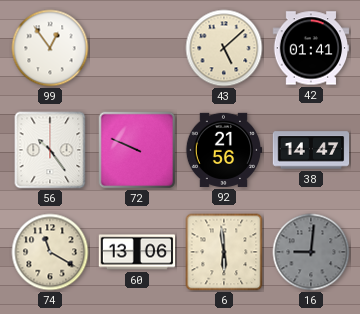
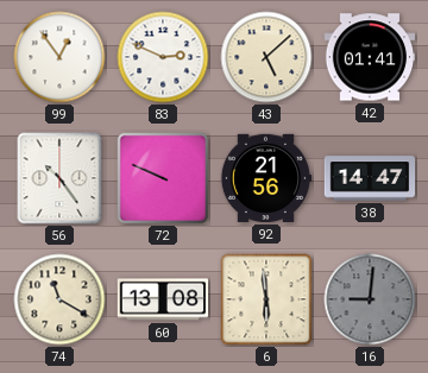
83: none -> 2:49
60: 13:06 -> 13:08
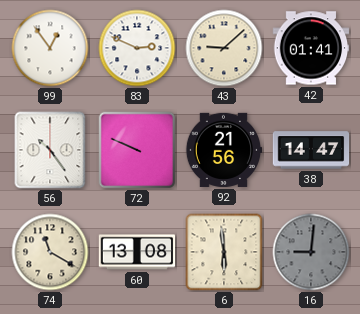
43: 5:08 -> 9:08
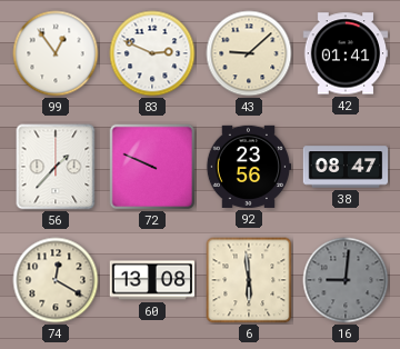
56: 10:24 -> 1:37
92: 21:56 -> 23:56
38: 14:47 -> 08:47
74: 11:20 -> 12:20
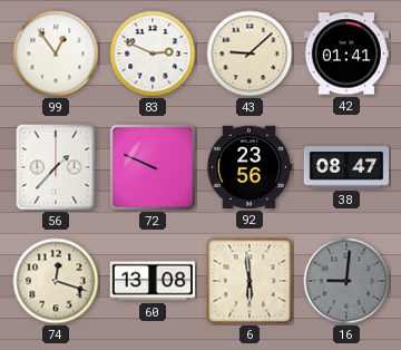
74: 12:20 -> 12:18
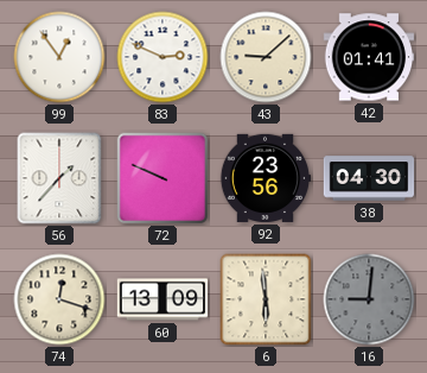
38: 08:47 -> 04:30
60: 13:08 -> 13:09
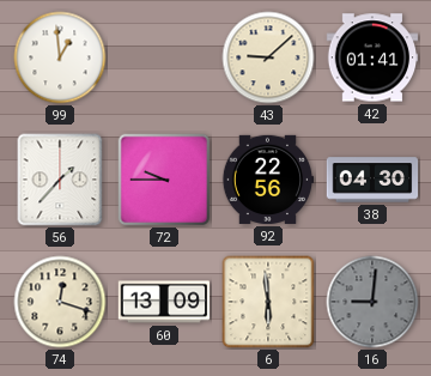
99: 12:54 -> 12:59
83: 2:49 -> none
72: 9:49 -> 9:45
92: 23:56 -> 22:56
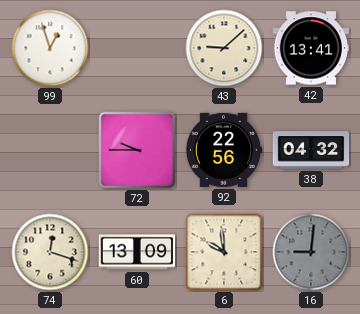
99: 12:59 -> 12:57
42: 01:41 -> 13:41
56: 1:37 -> none
38: 04:30 -> 04:32
6: 5:59 -> 9:59
